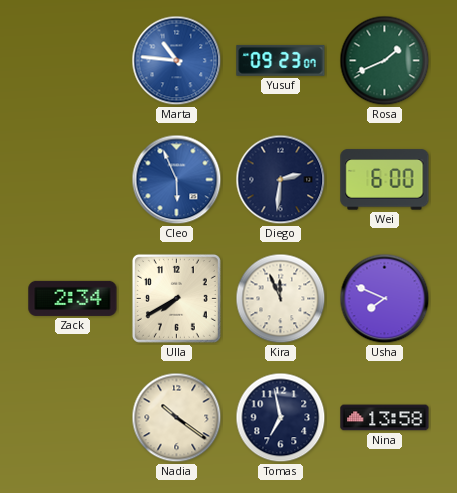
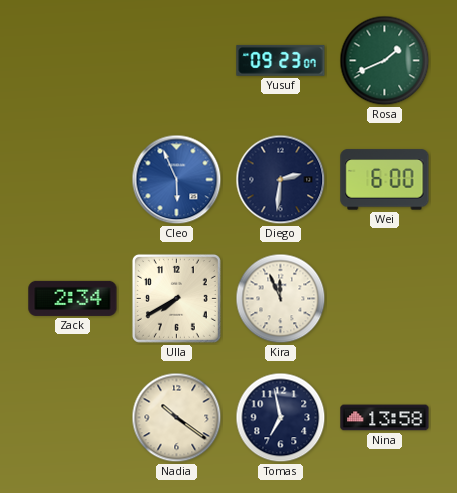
Marta: 10:46 -> none
Usha: 7:49 -> none
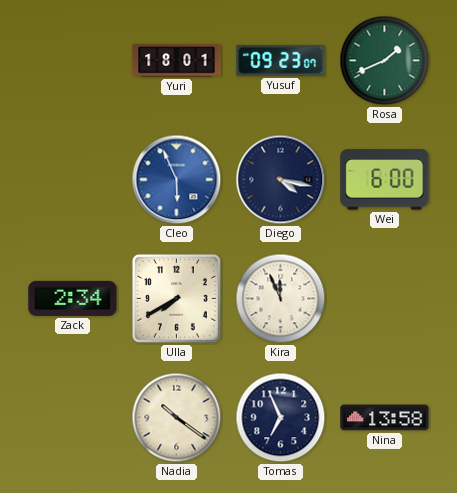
Yuri: none -> 18:01
Diego: 2:31 -> 4:17
Tomas: 6:58 -> 6:56
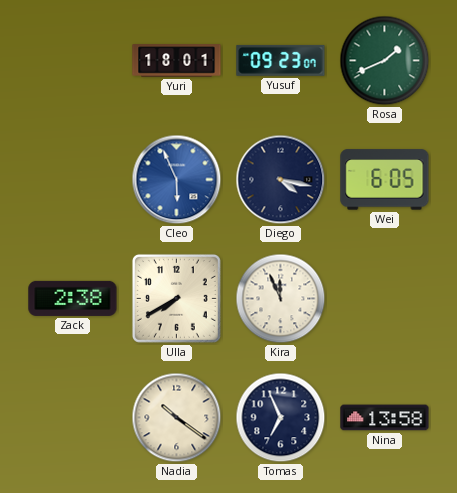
Wei: 6:00 -> 6:05
Zack: 2:34 -> 2:38
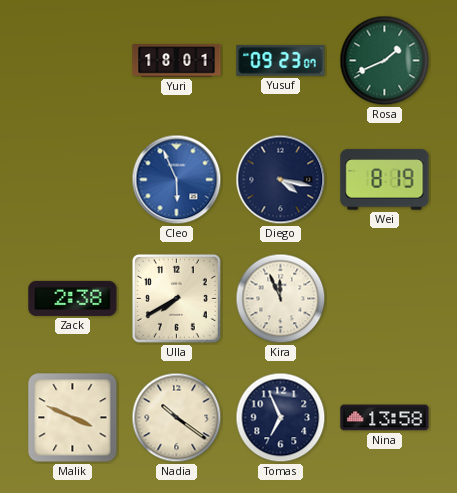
Wei: 6:05 -> 8:19
Malik: none -> 3:49
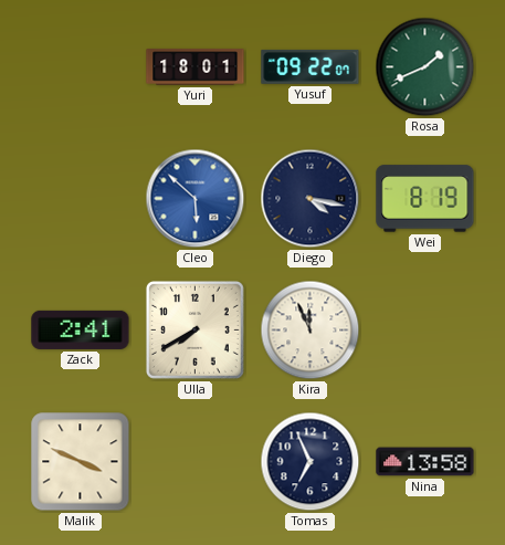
Yusuf: 09:23 -> 09:22
Cleo: 5:56 -> 5:52
Zack: 2:38 -> 2:41
Nadia: 10:21 -> none
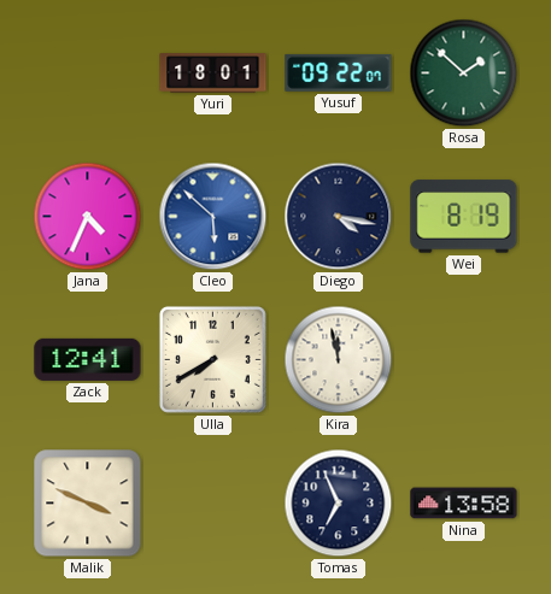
Rosa: 1:41 -> 1:52
Jana: none -> 4:34
Zack: 2:41 -> 12:41
Kira: 11:56 -> 11:58
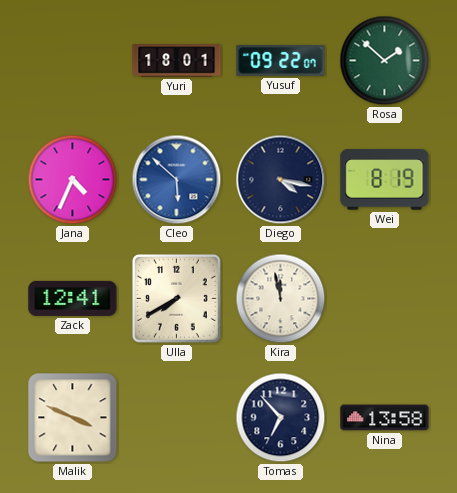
Tomas: 6:56 -> 6:53
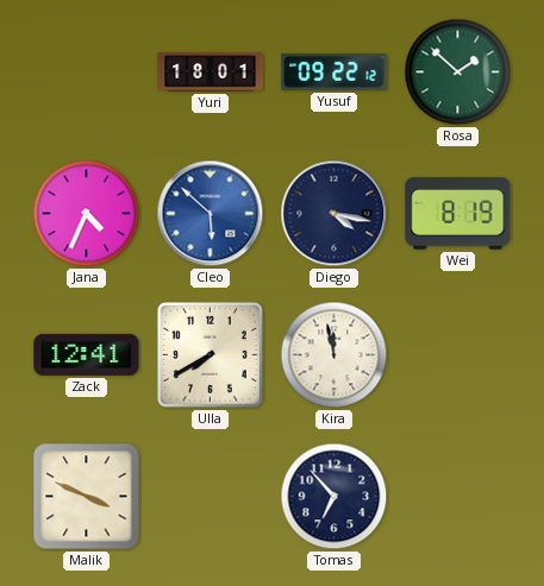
Yusuf: 09:22:07 -> 09:22:12
Nina: 13:58 -> none
